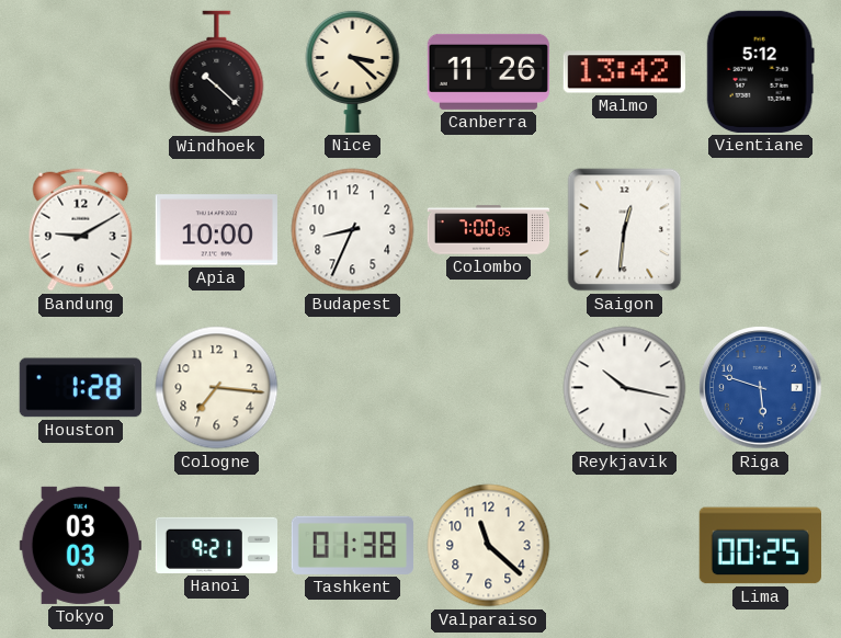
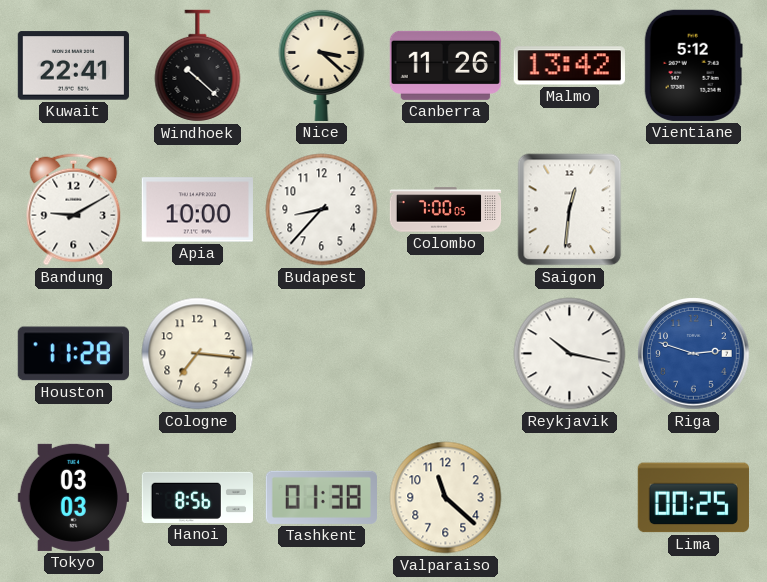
Kuwait: none -> 22:41
Budapest: 8:34 -> 8:37
Houston: 1:28 -> 11:28
Riga: 5:48 -> 2:48
Hanoi: 9:21 -> 8:56
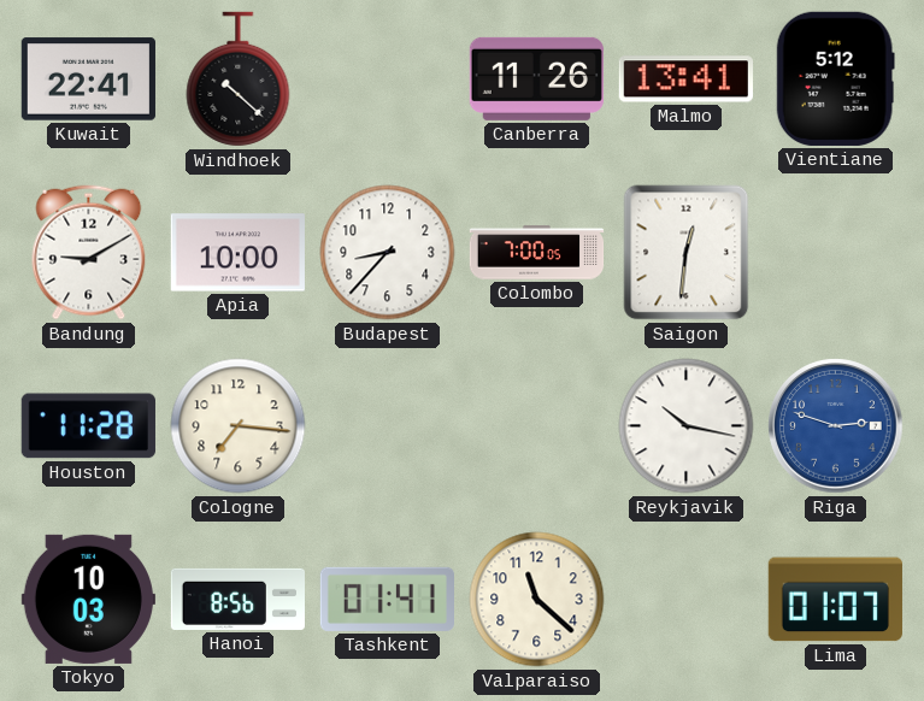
Nice: 3:22 -> none
Malmo: 13:42 -> 13:41
Tokyo: 03:03 -> 10:03
Tashkent: 01:38 -> 01:41
Lima: 00:25 -> 01:07
